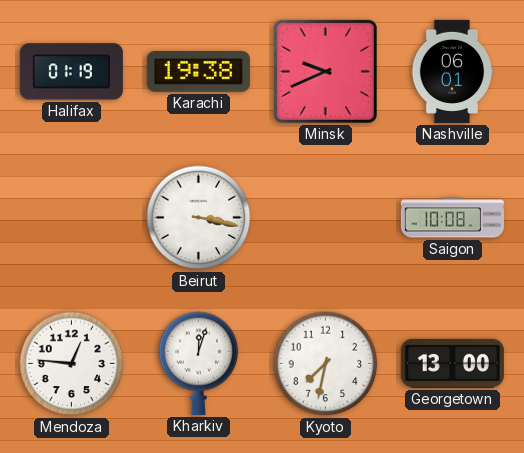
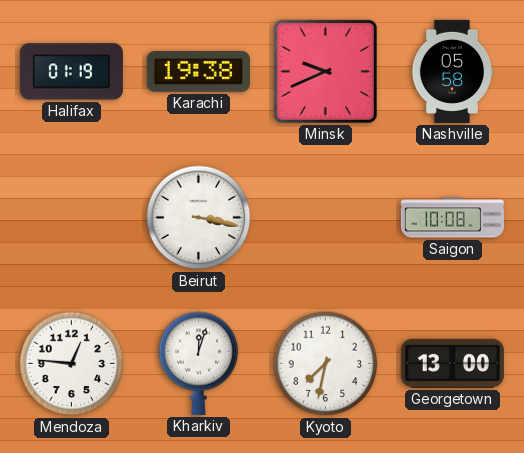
Nashville: 06:01 -> 05:58
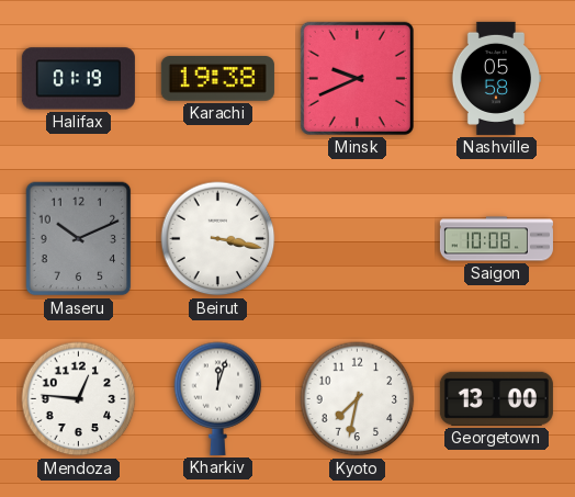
Maseru: none -> 10:11
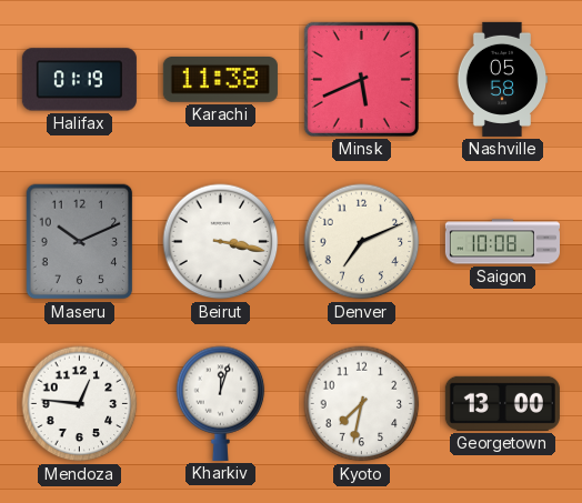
Karachi: 19:38 -> 11:38
Minsk: 9:41 -> 5:41
Denver: none -> 7:11
